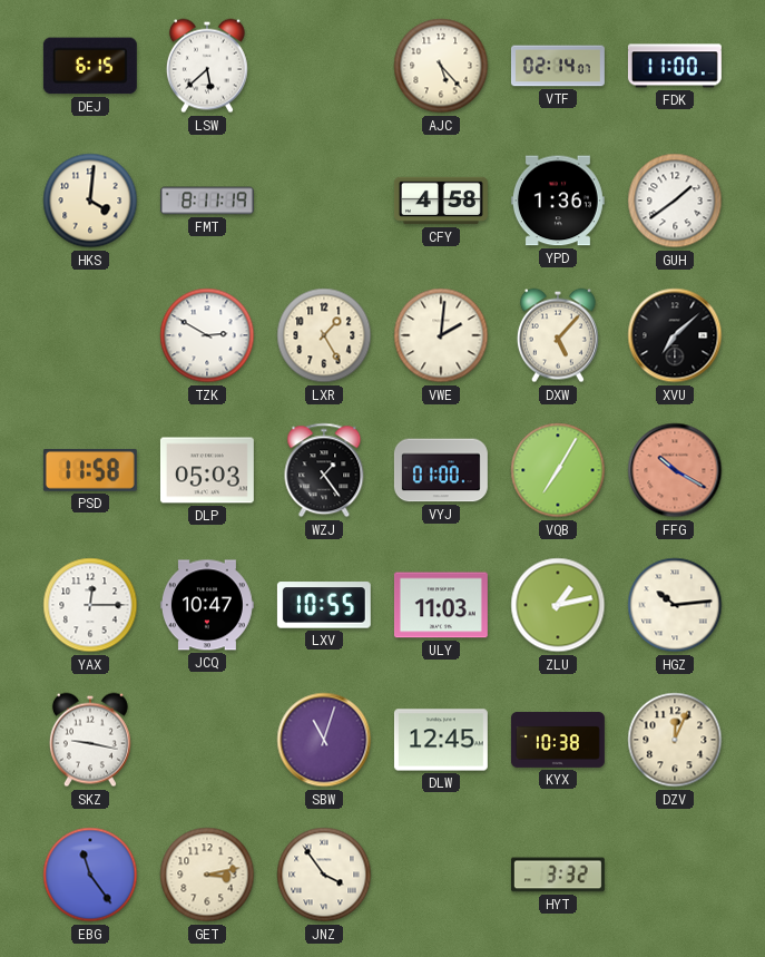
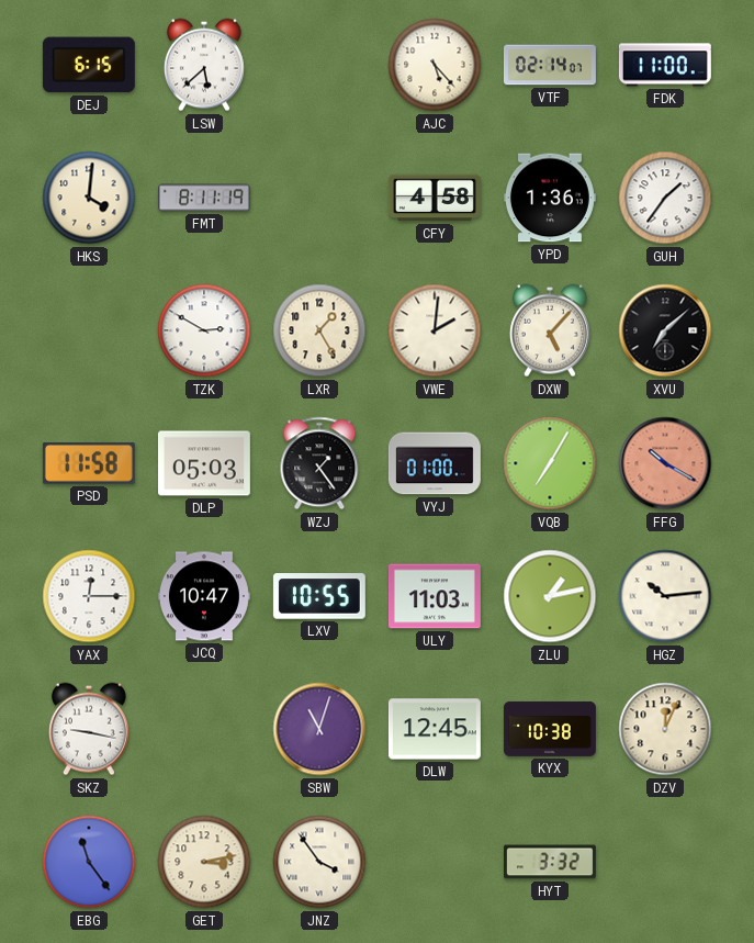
GUH: 1:39 -> 1:36
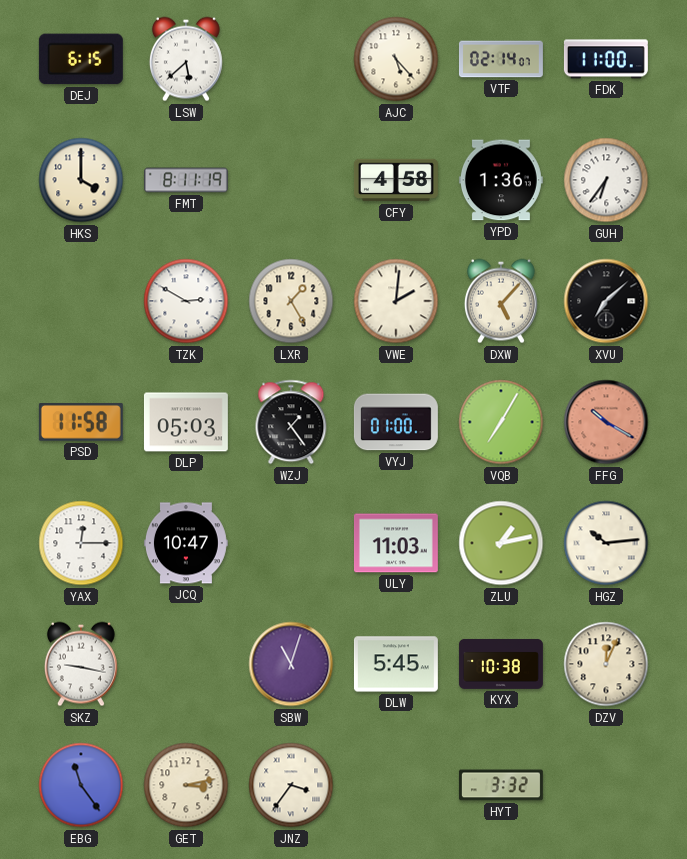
HKS: 4:01 -> 4:00
GUH: 1:36 -> 6:36
LXV: 10:55 -> none
DLW: 12:45 -> 5:45
JNZ: 3:54 -> 3:36
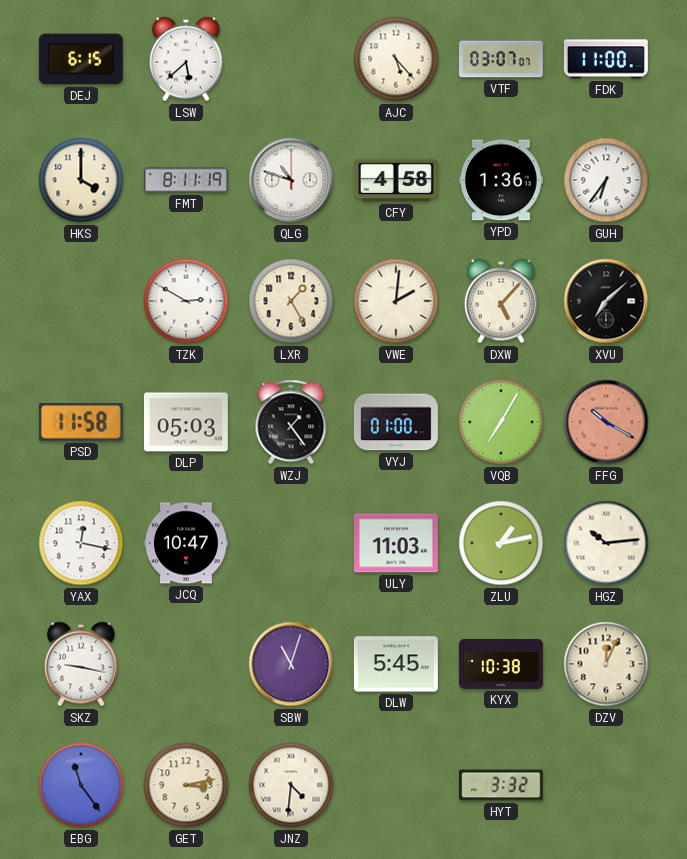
VTF: 02:14 -> 03:07
QLG: none -> 10:48
YAX: 12:15 -> 12:17
JNZ: 3:36 -> 4:31
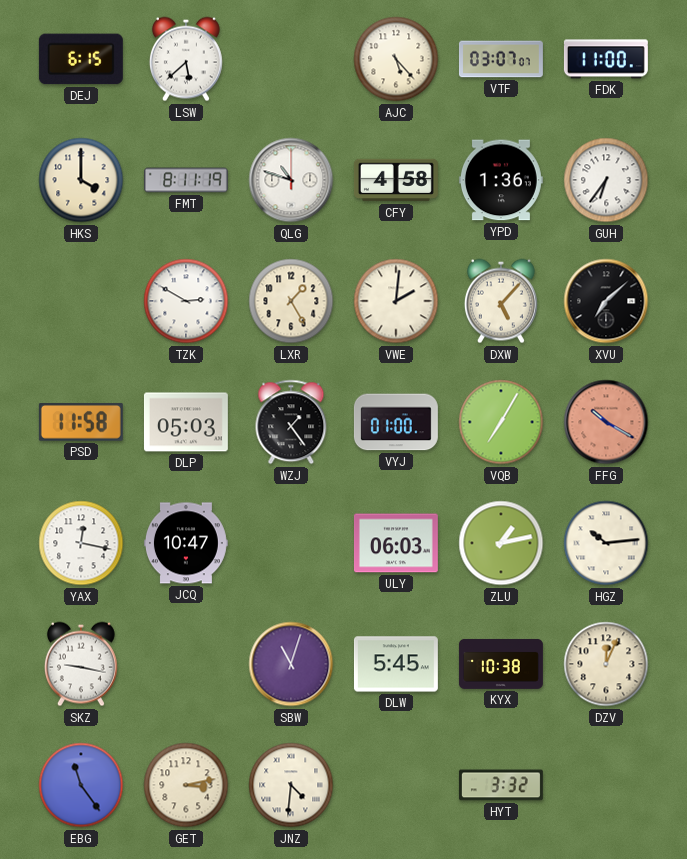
ULY: 11:03 -> 06:03
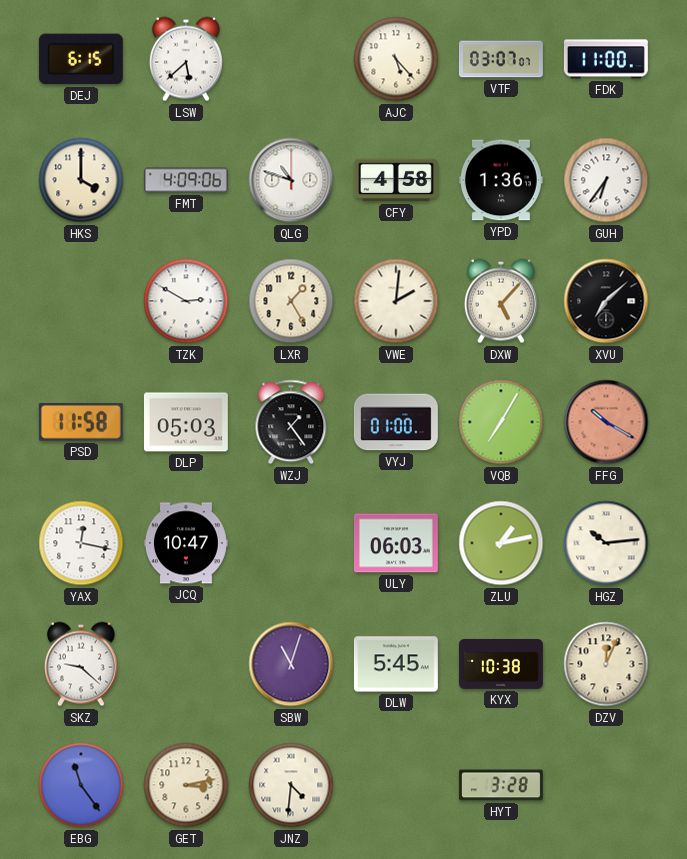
FMT: 8:11 -> 4:09
SKZ: 9:17 -> 9:22
HYT: 3:32 -> 3:28
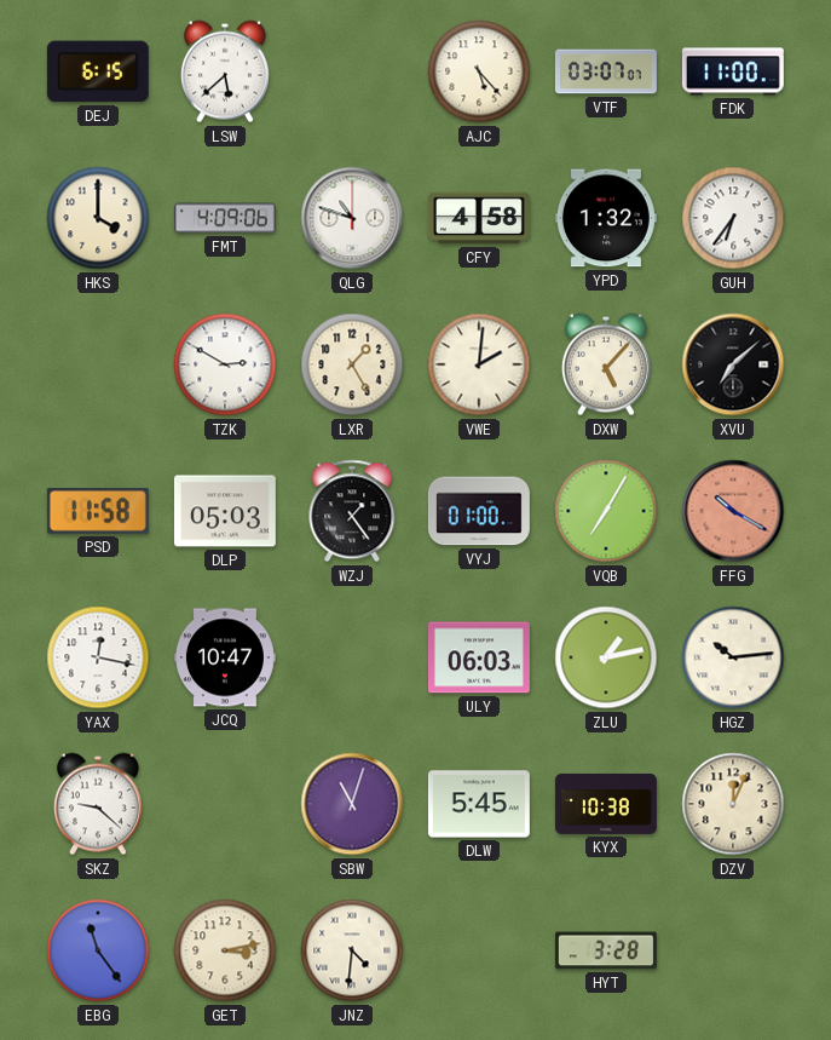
YPD: 1:36 -> 1:32
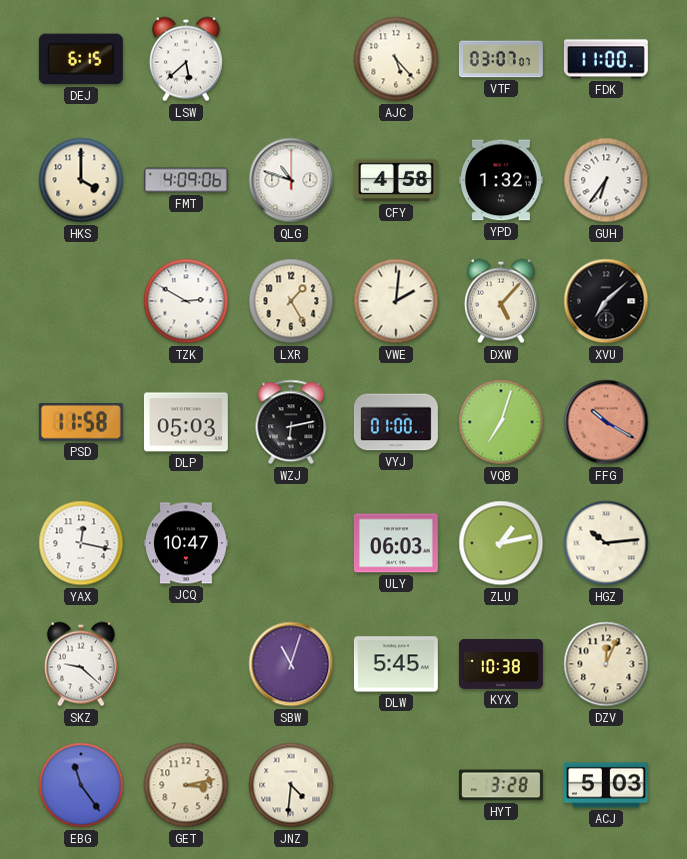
WZJ: 1:24 -> 6:13
VQB: 7:05 -> 7:03
ACJ: none -> 5:03
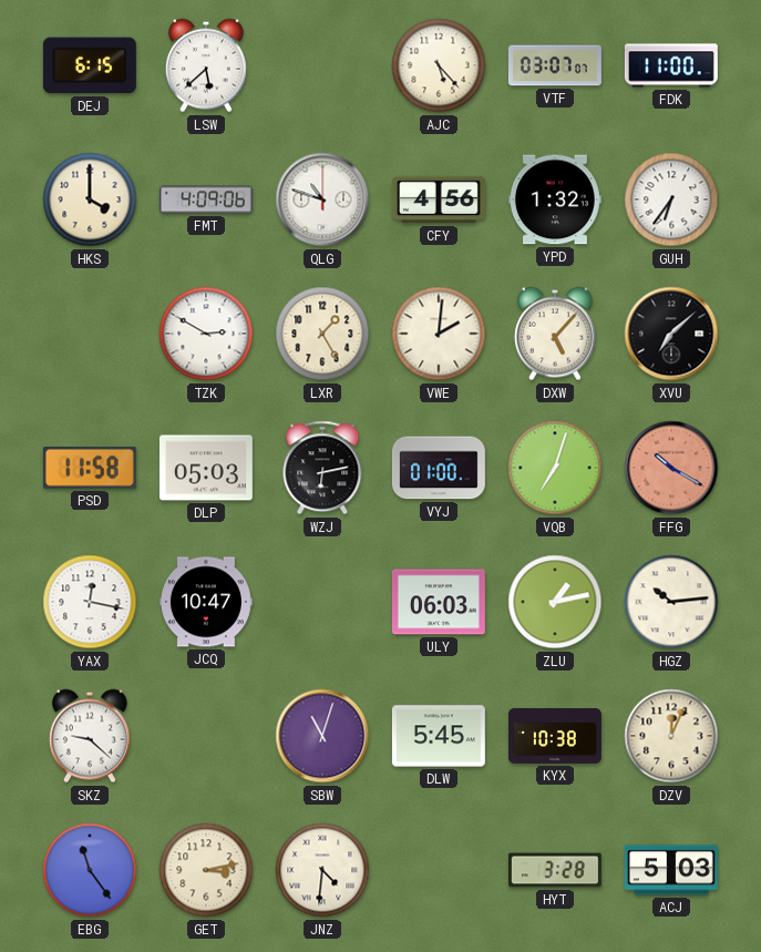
CFY: 4:58 -> 4:56
